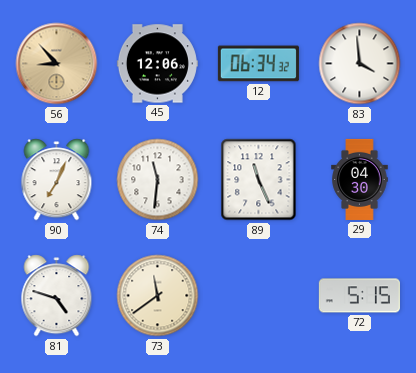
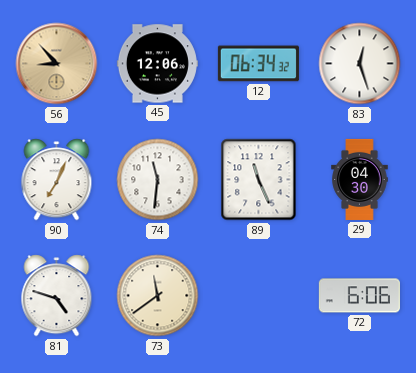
83: 3:59 -> 12:27
72: 5:15 -> 6:06
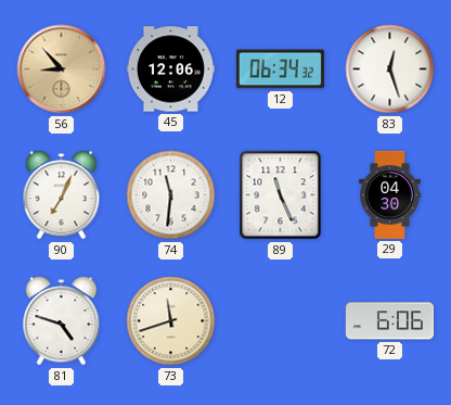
73: 11:39 -> 11:42
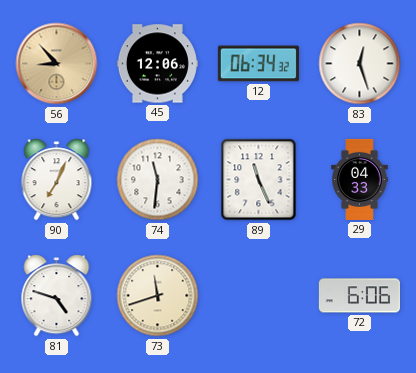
29: 04:30 -> 04:33
